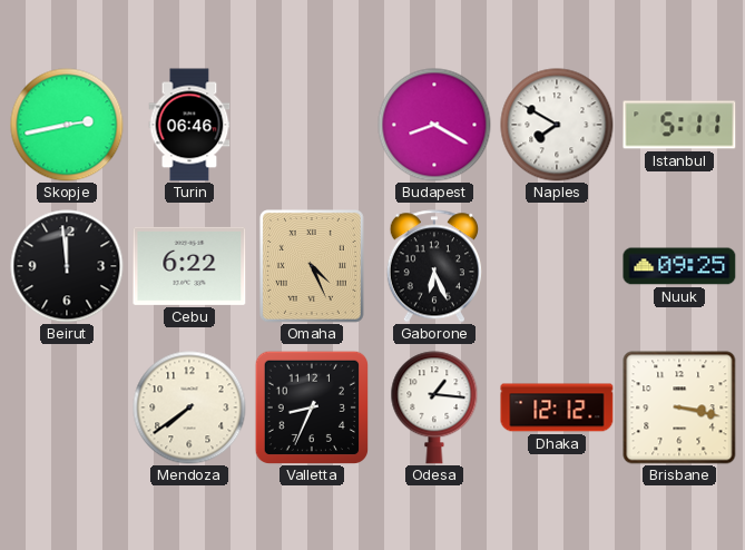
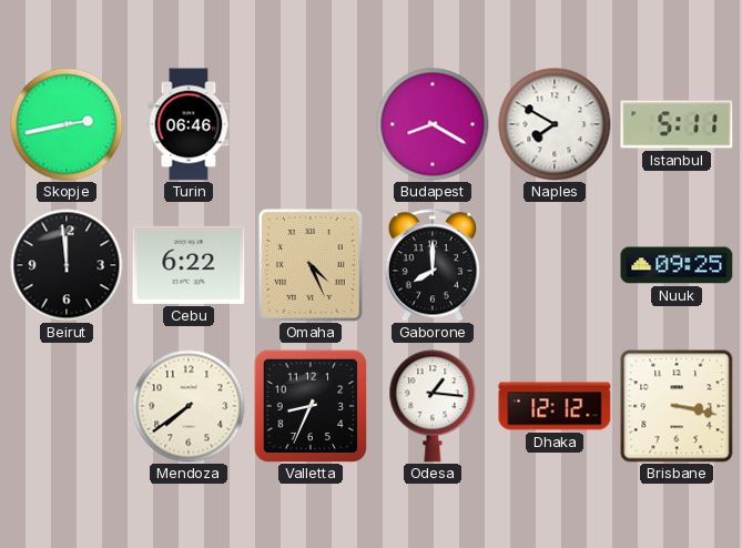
Gaborone: 6:26 -> 8:00
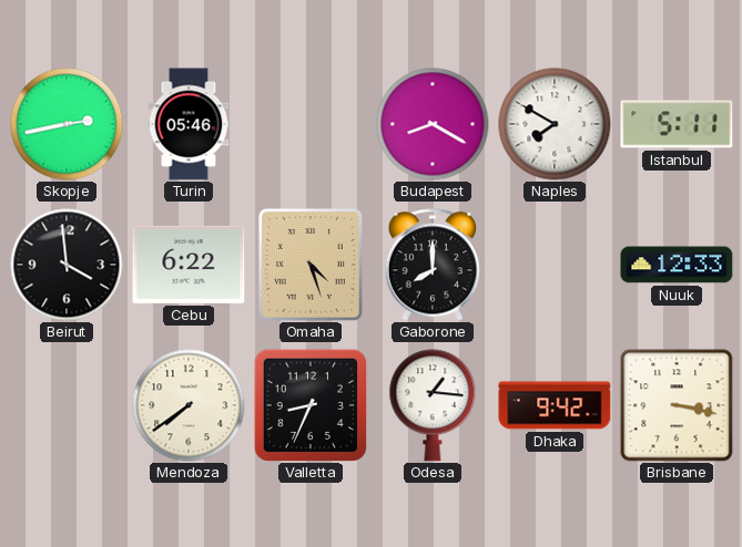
Turin: 06:46 -> 05:46
Beirut: 11:59 -> 3:59
Omaha: 4:26 -> 4:27
Nuuk: 09:25 -> 12:33
Dhaka: 12:12 -> 9:42
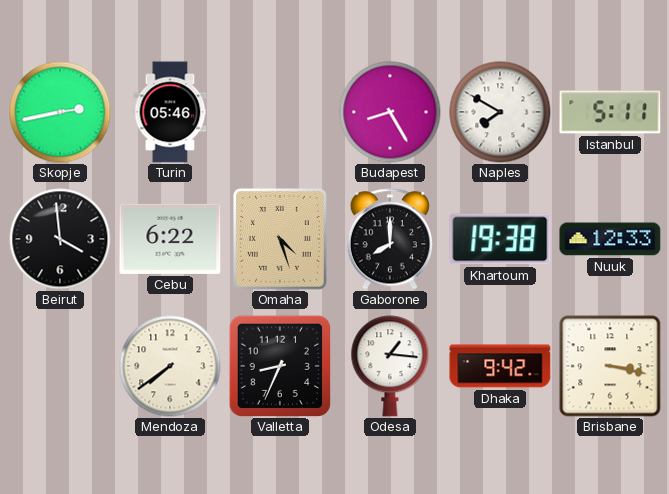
Budapest: 8:20 -> 8:25
Khartoum: none -> 19:38
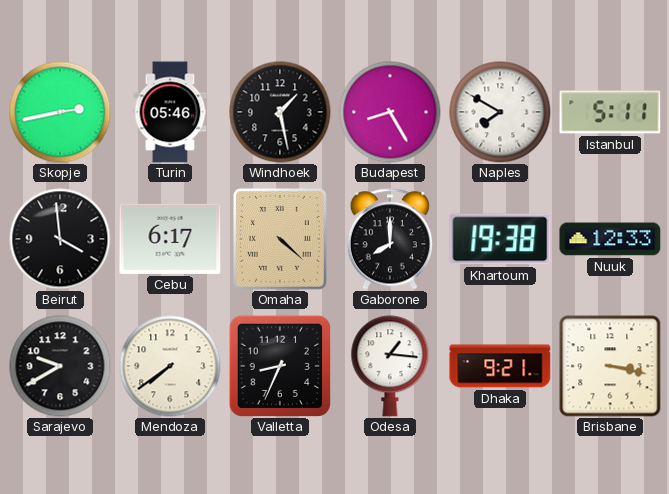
Windhoek: none -> 1:28
Cebu: 6:22 -> 6:17
Omaha: 4:27 -> 4:22
Sarajevo: none -> 9:40
Dhaka: 9:42 -> 9:21
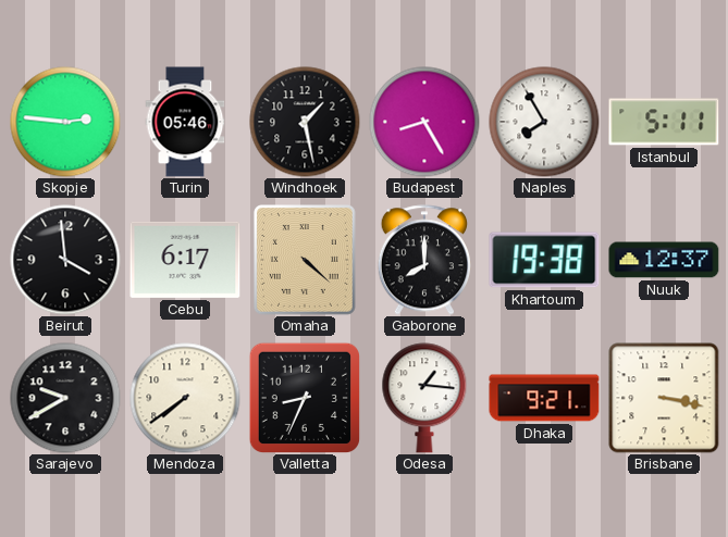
Skopje: 2:43 -> 2:46
Naples: 7:50 -> 7:55
Nuuk: 12:33 -> 12:37
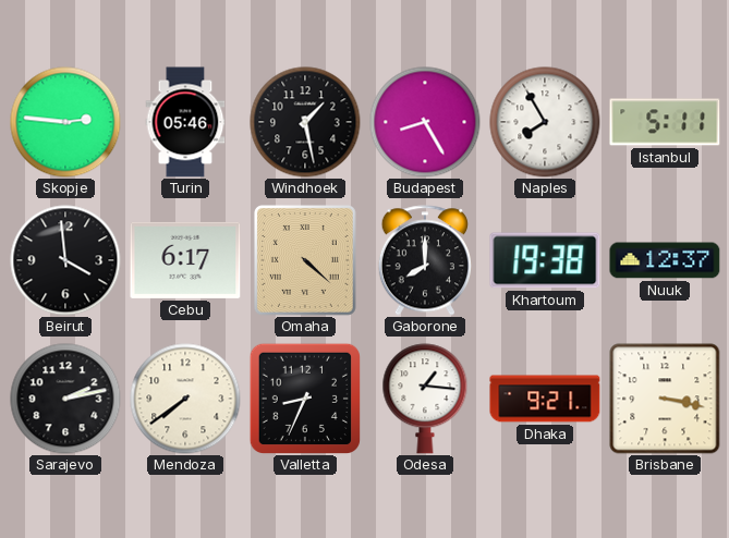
Sarajevo: 9:40 -> 2:13
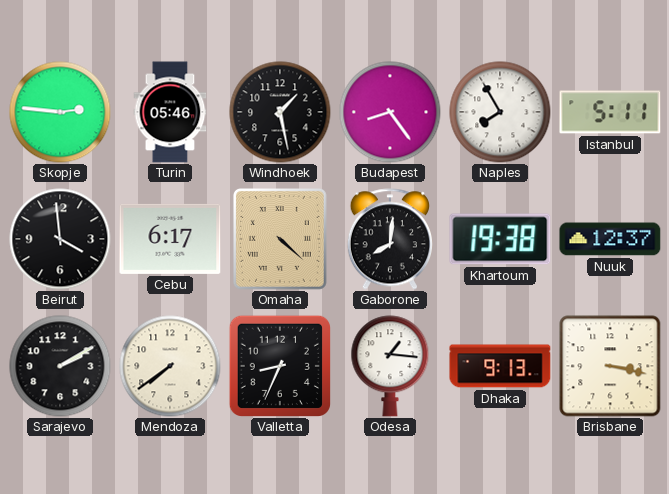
Budapest: 8:25 -> 8:24
Gaborone: 8:00 -> 8:01
Sarajevo: 2:13 -> 2:10
Dhaka: 9:21 -> 9:13
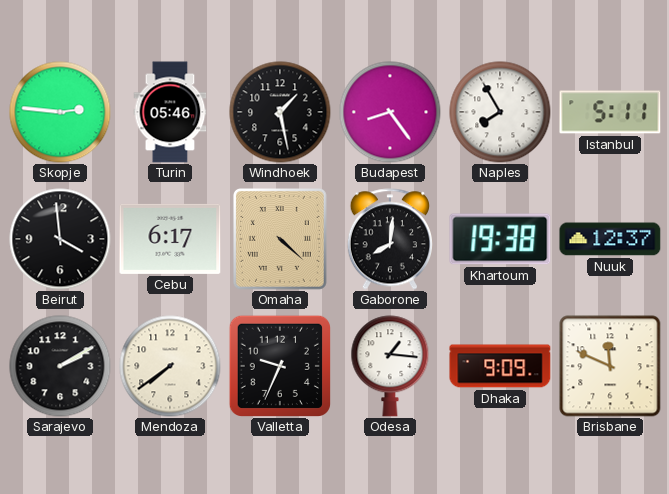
Valletta: 8:34 -> 9:34
Dhaka: 9:13 -> 9:09
Brisbane: 3:17 -> 11:49
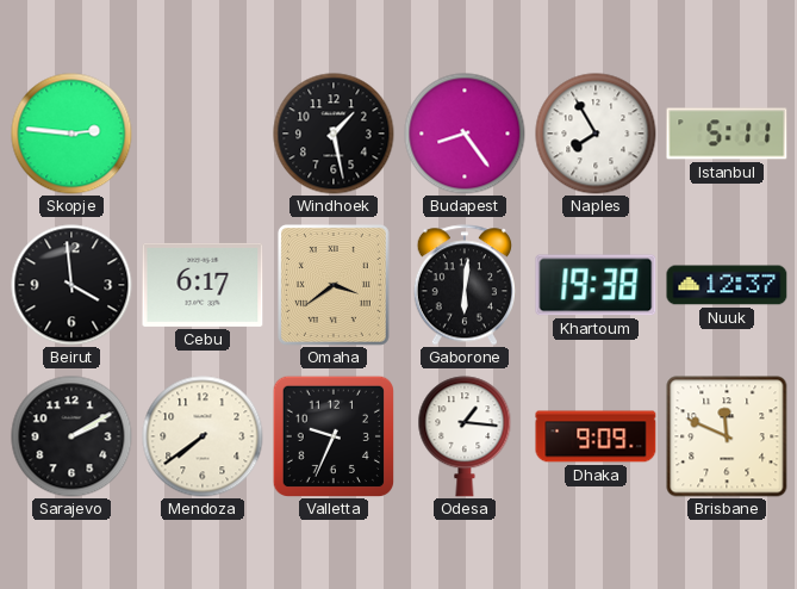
Turin: 05:46 -> none
Omaha: 4:22 -> 3:39
Gaborone: 8:01 -> 6:01
